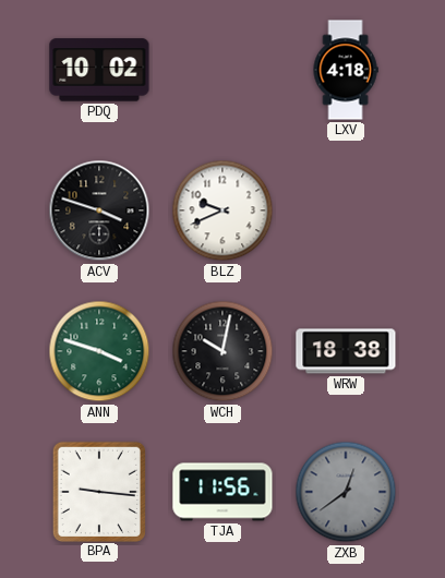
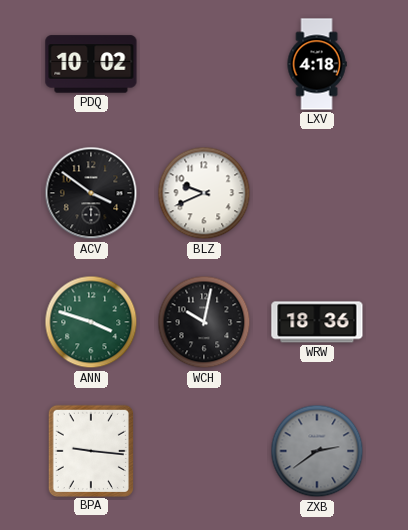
ACV: 3:48 -> 3:51
WRW: 18:38 -> 18:36
TJA: 11:56 -> none
ZXB: 12:39 -> 2:39
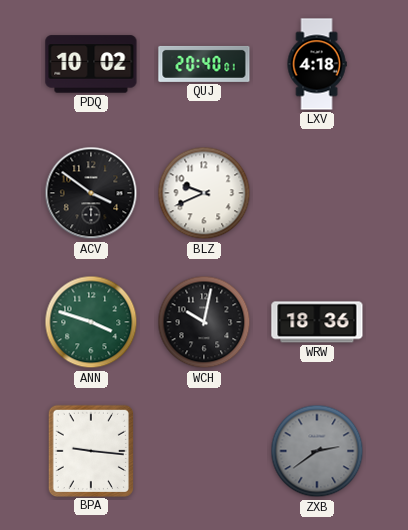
QUJ: none -> 20:40
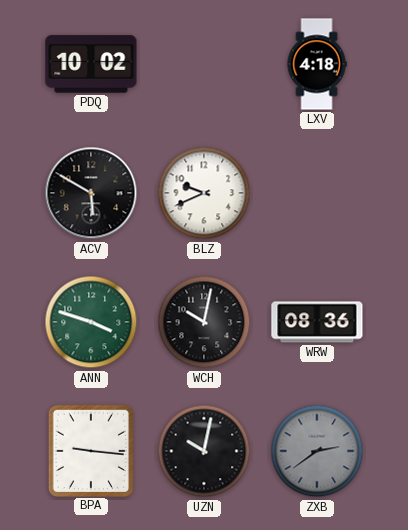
QUJ: 20:40 -> none
ACV: 3:51 -> 5:50
WRW: 18:36 -> 08:36
UZN: none -> 10:02
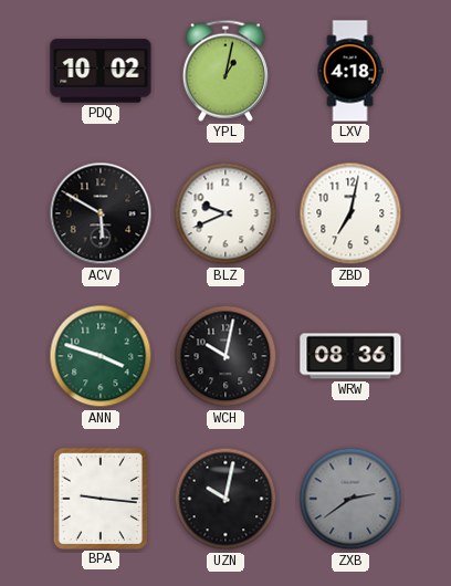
YPL: none -> 1:02
ZBD: none -> 7:02
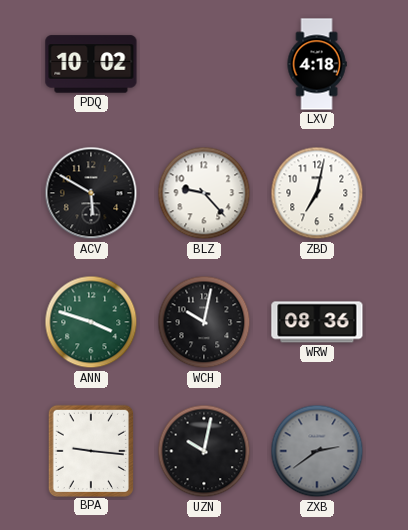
YPL: 1:02 -> none
BLZ: 9:41 -> 9:23
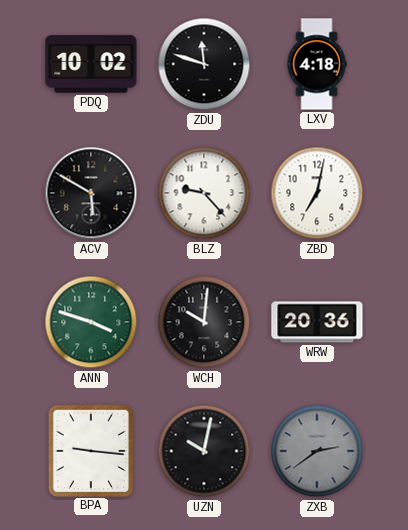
ZDU: none -> 11:48
WCH: 10:02 -> 10:01
WRW: 08:36 -> 20:36
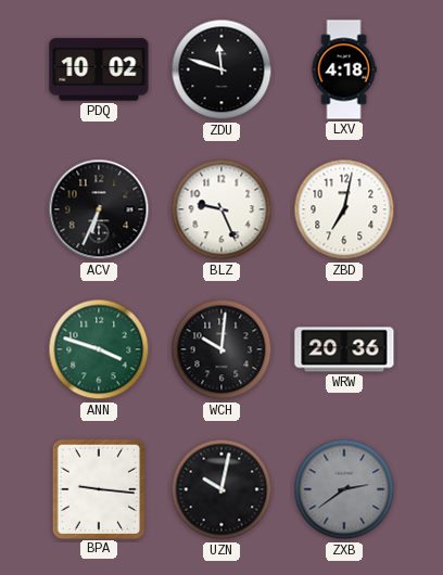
ACV: 5:50 -> 6:34
BLZ: 9:23 -> 9:26
